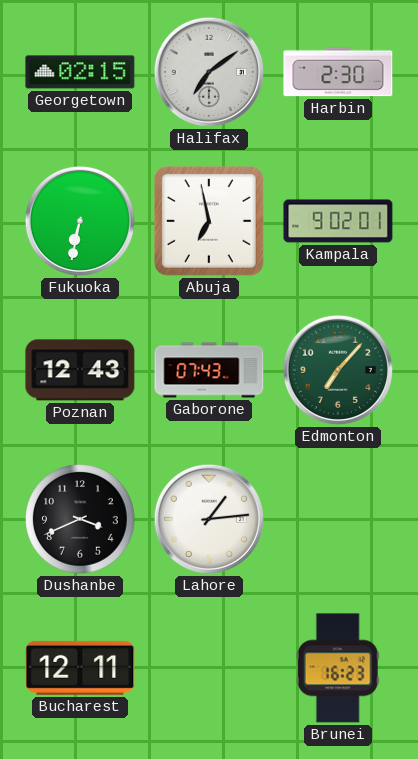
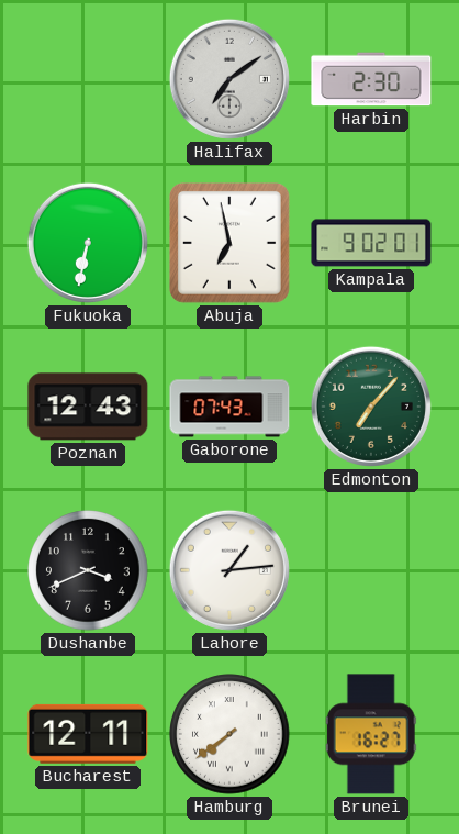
Georgetown: 02:15 -> none
Hamburg: none -> 7:39
Brunei: 16:23 -> 16:27
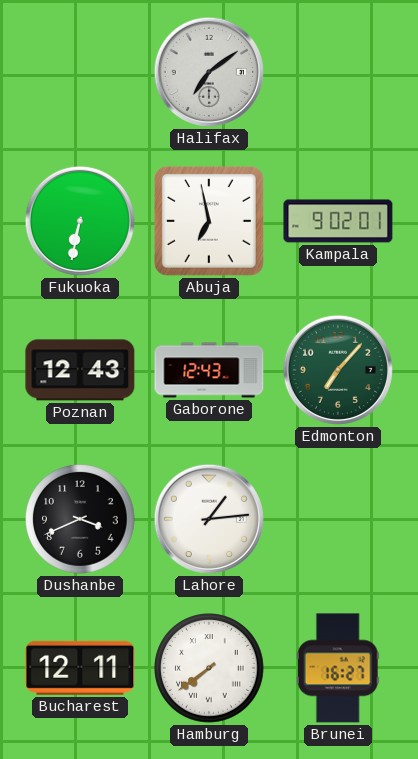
Harbin: 2:30 -> none
Gaborone: 07:43 -> 12:43
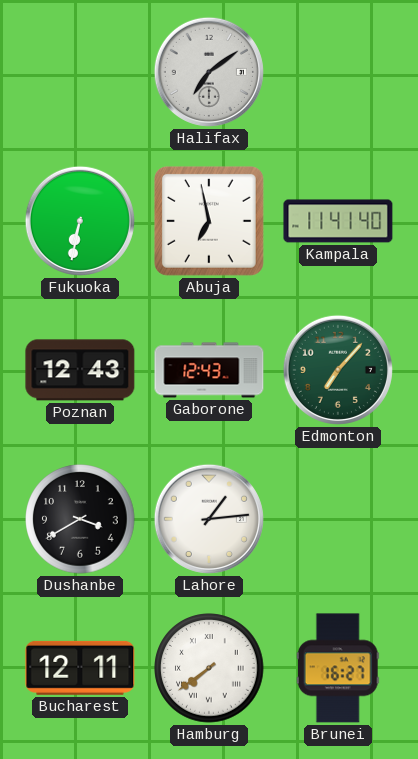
Kampala: 9:02 -> 11:41
Dushanbe: 3:41 -> 3:40
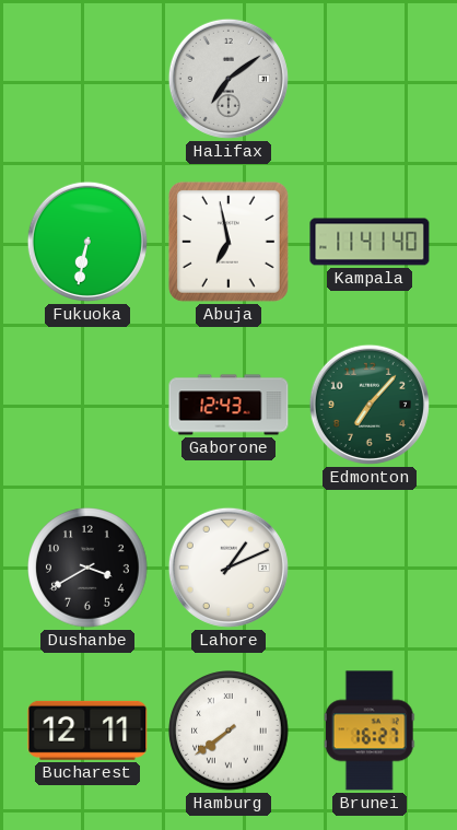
Poznan: 12:43 -> none
Lahore: 1:14 -> 1:11
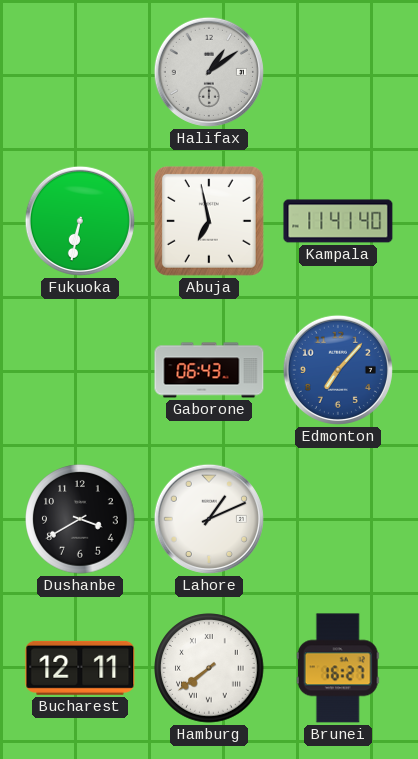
Halifax: 7:09 -> 1:09
Gaborone: 12:43 -> 06:43
Edmonton dial: green -> blue
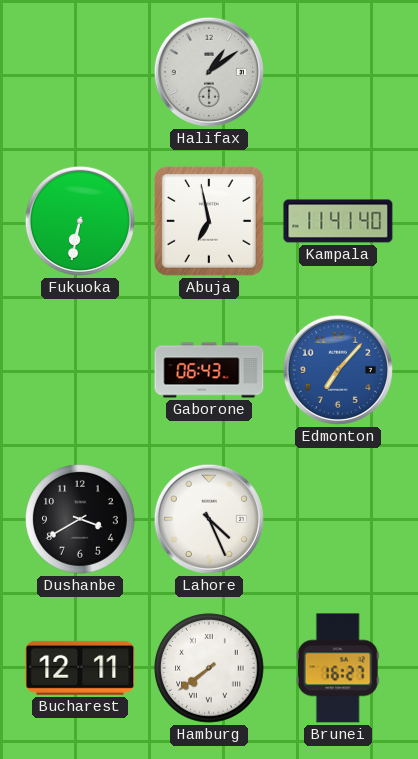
Lahore: 1:11 -> 4:26
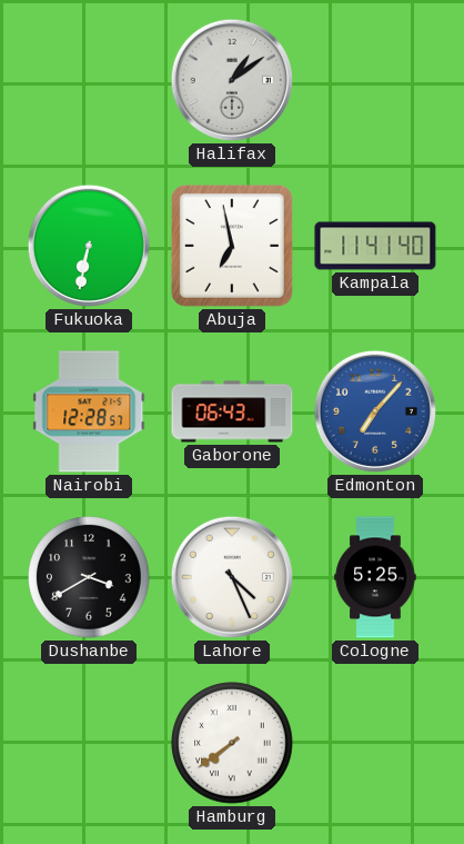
Nairobi: none -> 12:28
Cologne: none -> 5:25
Bucharest: 12:11 -> none
Brunei: 16:27 -> none
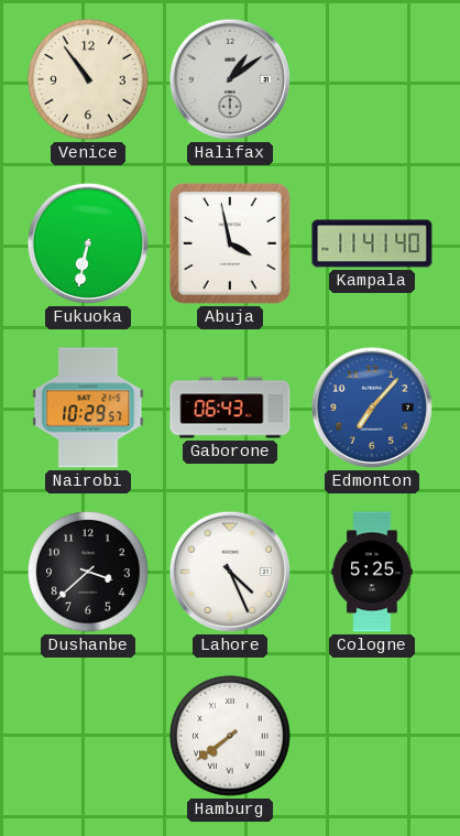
Venice: none -> 10:54
Abuja: 6:58 -> 3:58
Nairobi: 12:28 -> 10:29
Dushanbe: 3:40 -> 3:38
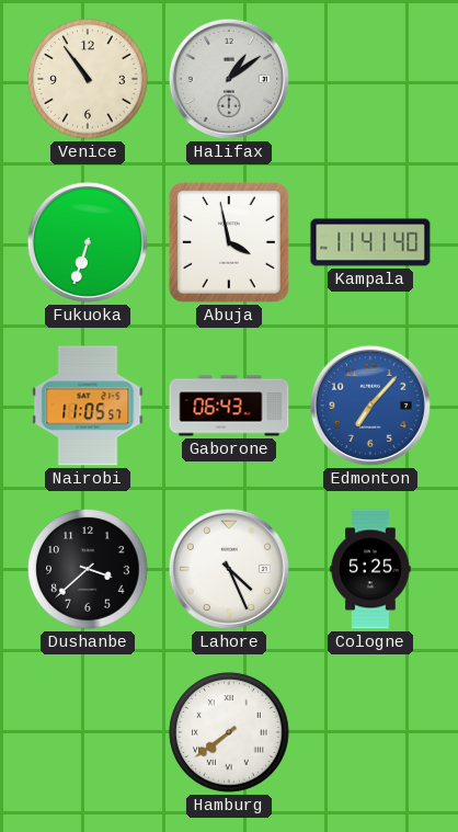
Fukuoka: 6:32 -> 6:33
Nairobi: 10:29 -> 11:05
